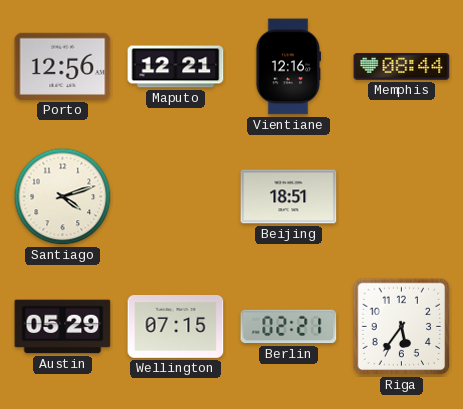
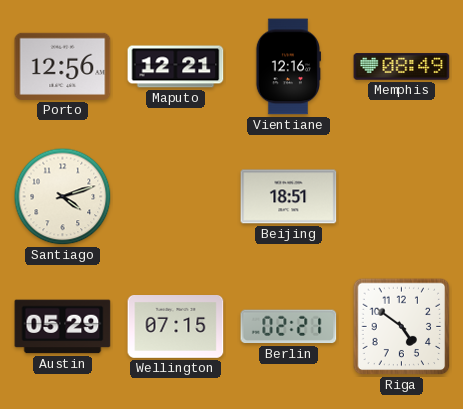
Memphis: 08:44 -> 08:49
Riga: 5:36 -> 4:51
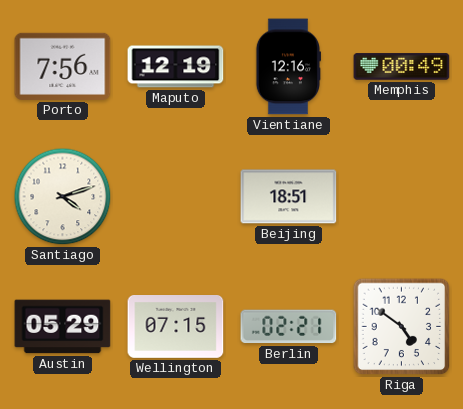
Porto: 12:56 -> 7:56
Maputo: 12:21 -> 12:19
Memphis: 08:49 -> 00:49
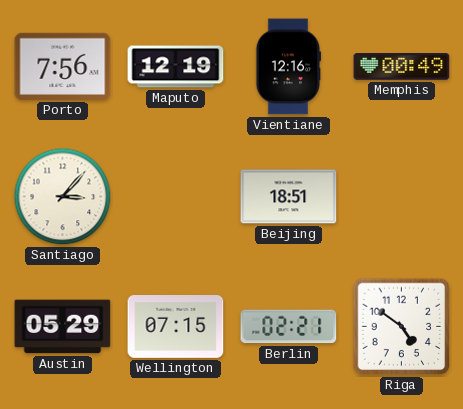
Santiago: 4:12 -> 3:07
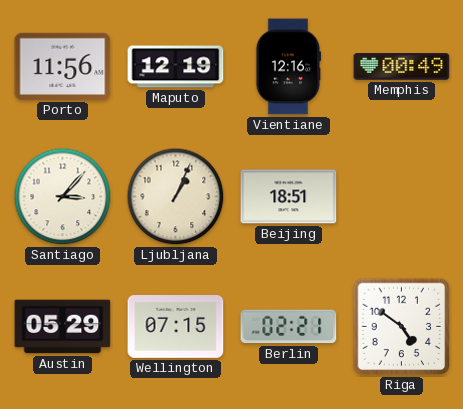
Porto: 7:56 -> 11:56
Ljubljana: none -> 1:04
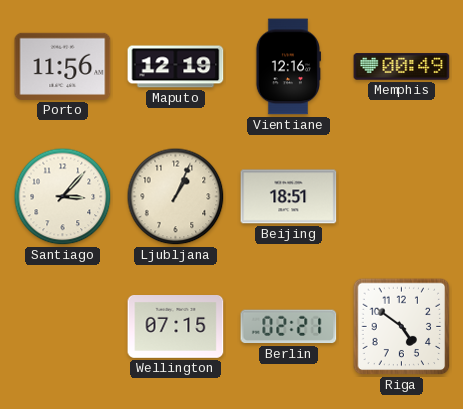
Austin: 05:29 -> none
